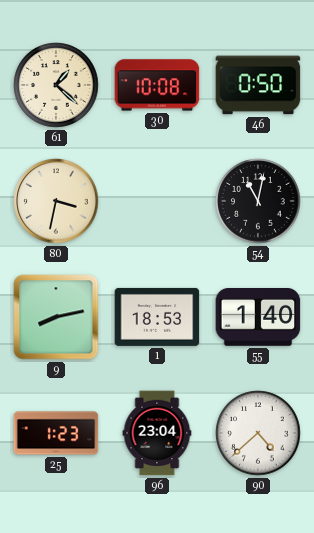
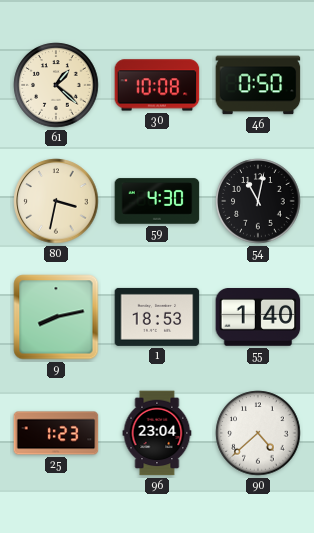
59: none -> 4:30
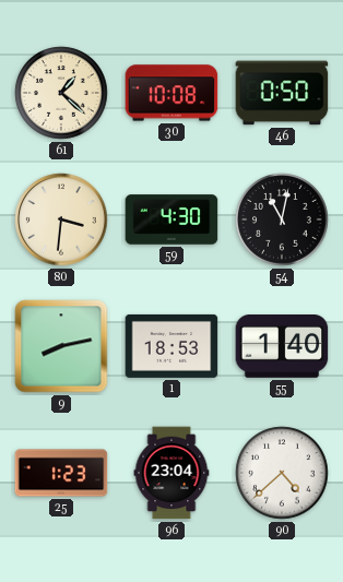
80: 3:32 -> 3:31
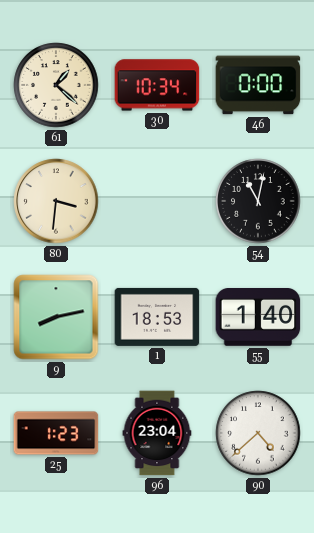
30: 10:08 -> 10:34
46: 0:50 -> 0:00
59: 4:30 -> none
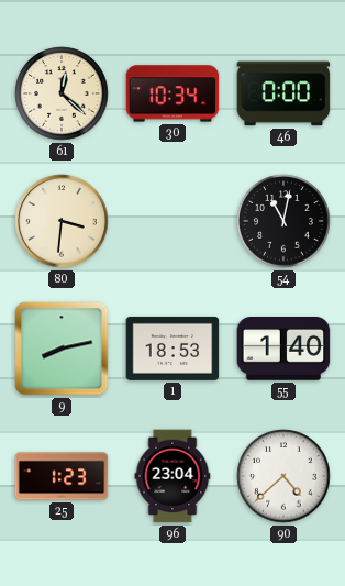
61: 1:22 -> 12:22
